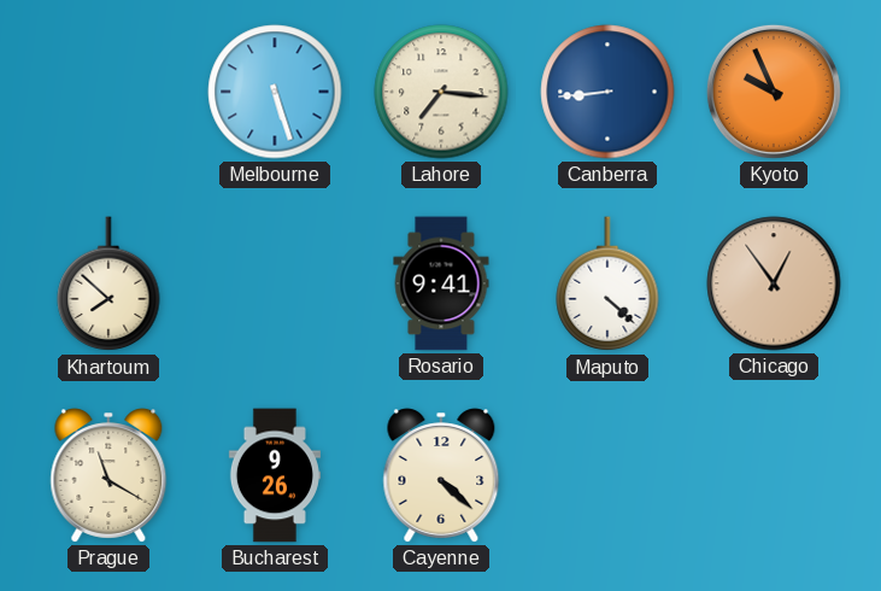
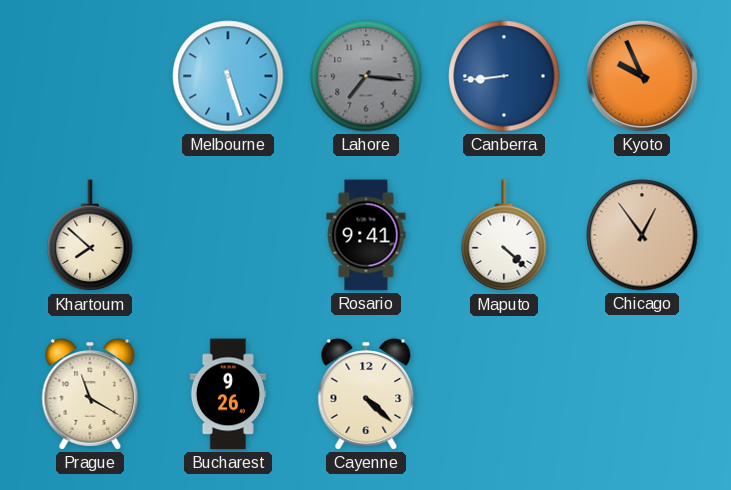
Lahore dial: cream -> grey
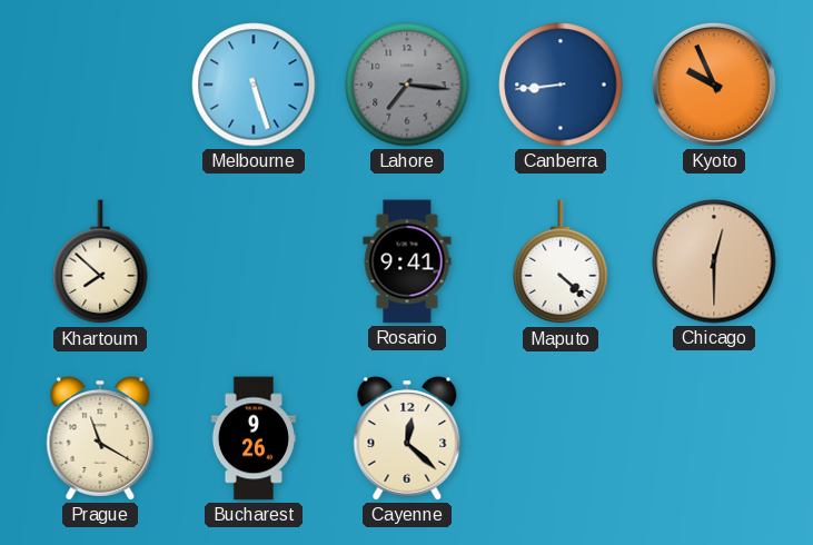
Chicago: 12:54 -> 12:30
Cayenne: 4:22 -> 12:22
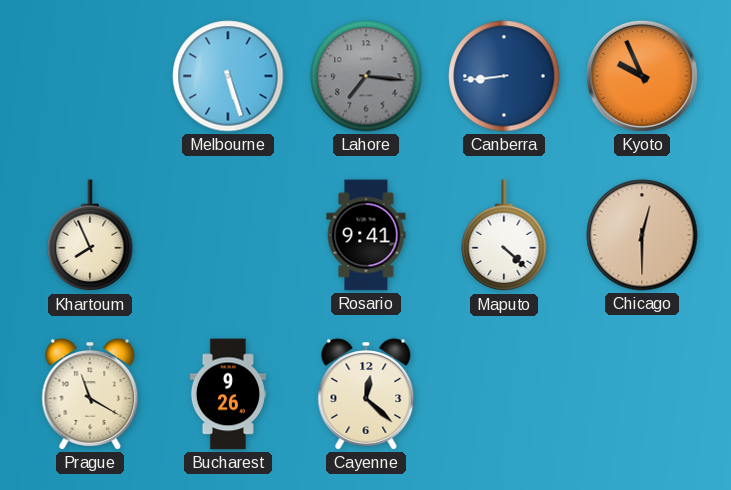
Khartoum: 7:52 -> 7:56
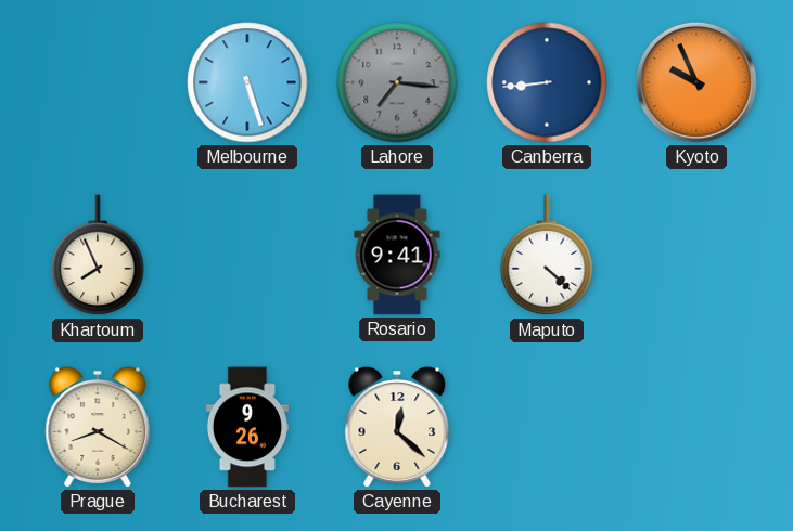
Chicago: 12:30 -> none
Prague: 11:20 -> 8:20
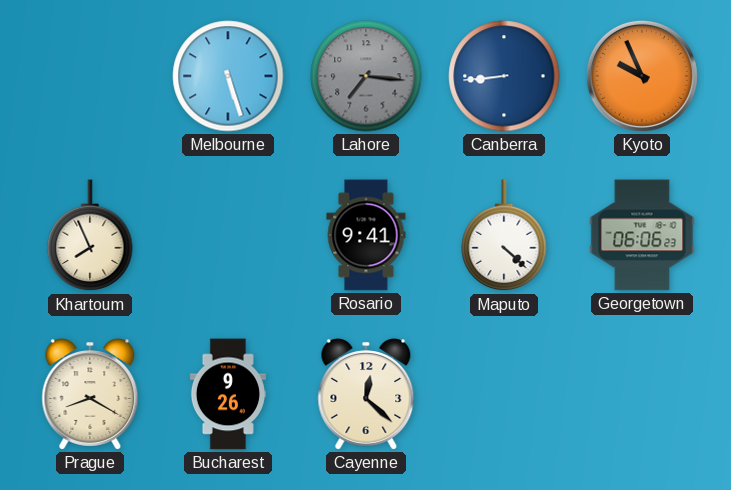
Georgetown: none -> 06:06
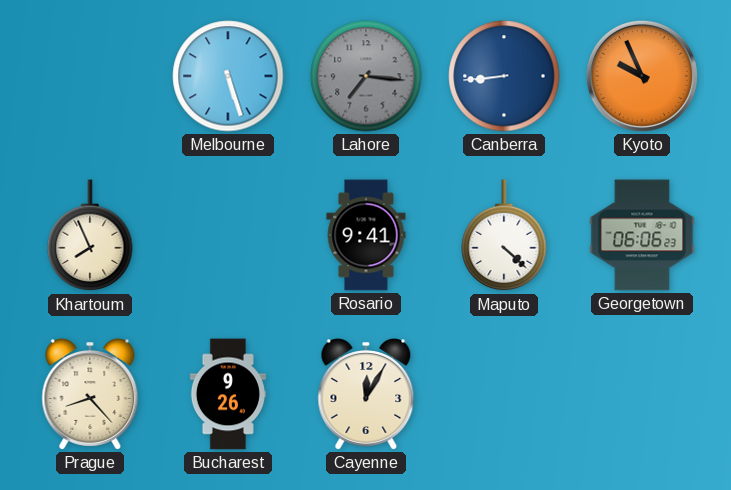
Prague: 8:20 -> 8:23
Cayenne: 12:22 -> 12:05
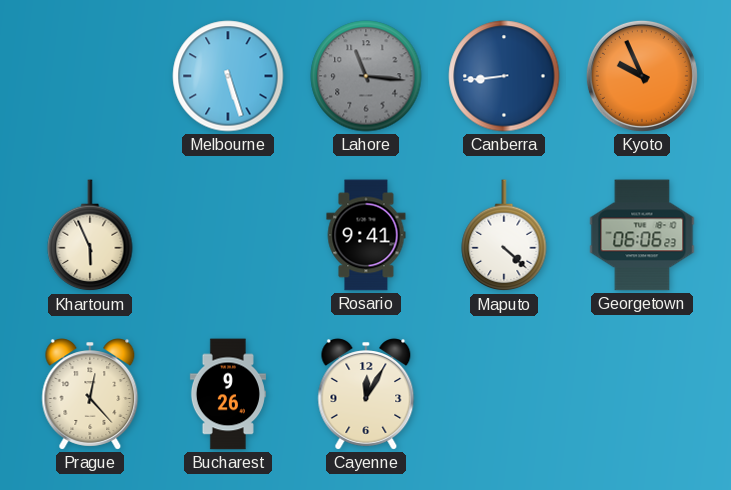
Lahore: 7:16 -> 11:16
Khartoum: 7:56 -> 5:56
Prague: 8:23 -> 12:23
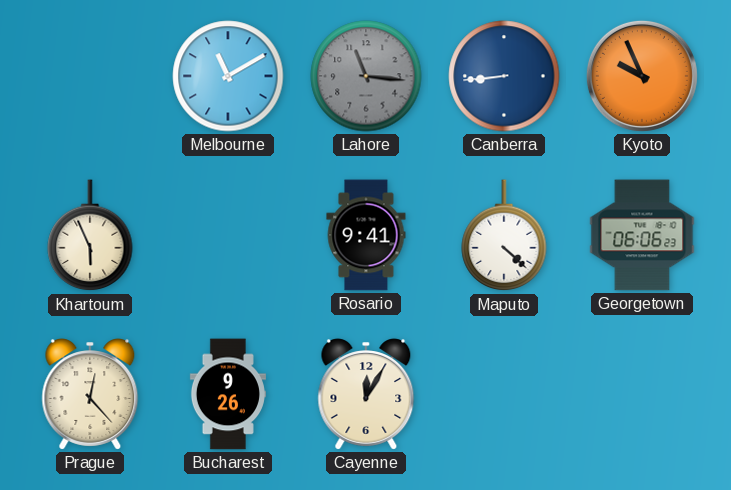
Melbourne: 5:27 -> 11:10
